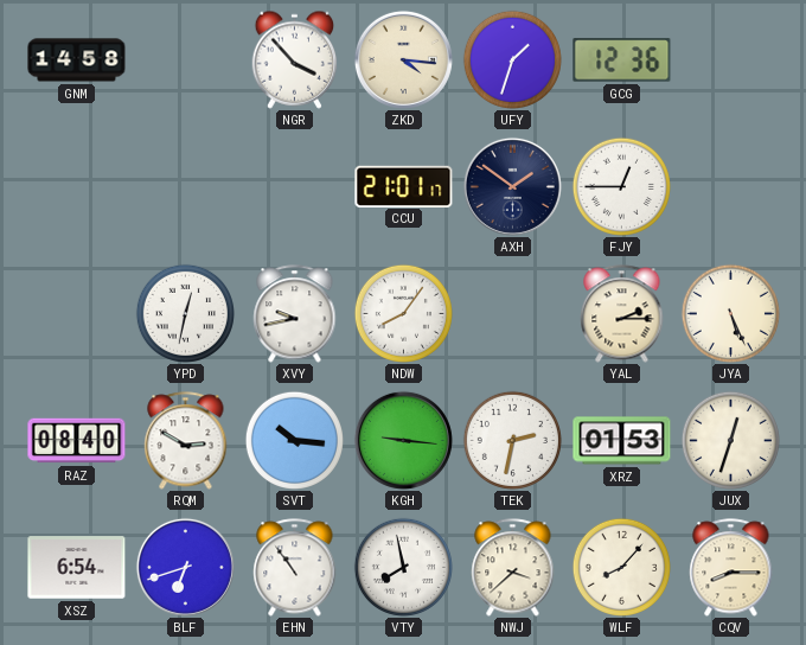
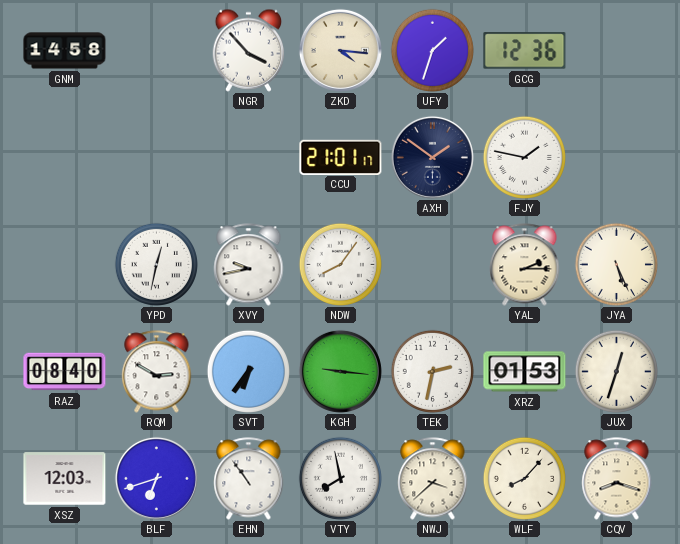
FJY: 12:45 -> 1:47
SVT: 10:16 -> 6:36
XSZ: 6:54 -> 12:03
CQV: 8:15 -> 8:18
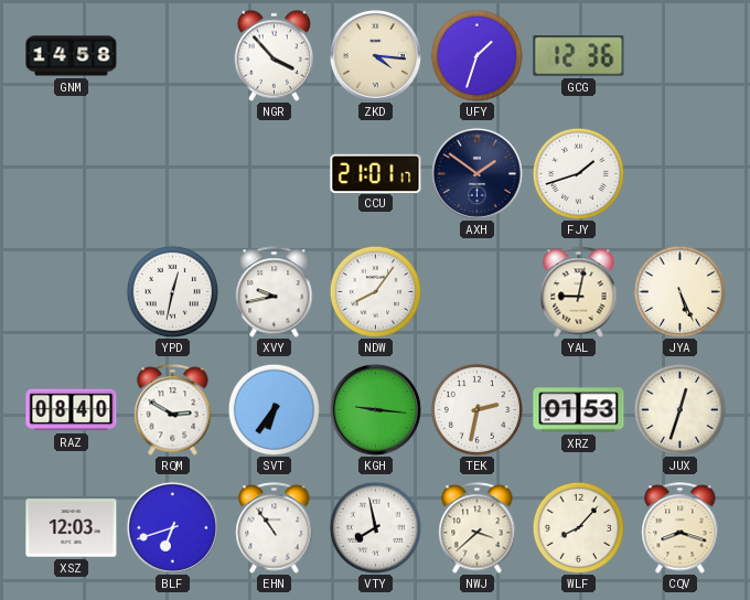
FJY: 1:47 -> 1:42
YAL: 2:15 -> 9:02
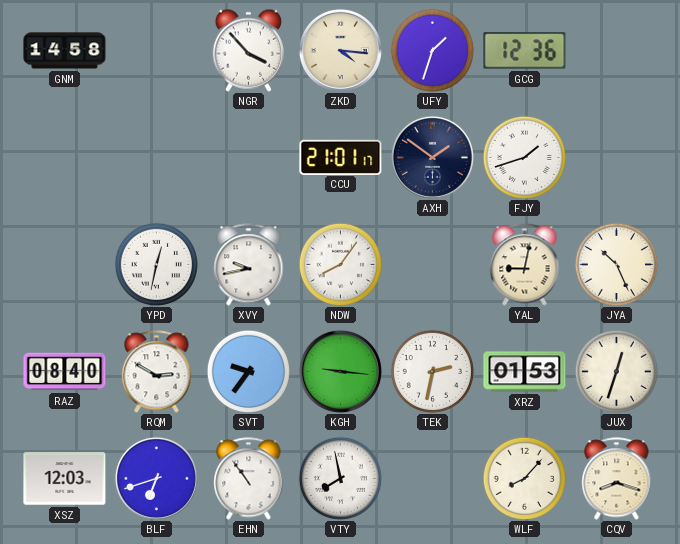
JYA: 5:26 -> 10:26
SVT: 6:36 -> 9:36
NWJ: 3:38 -> none
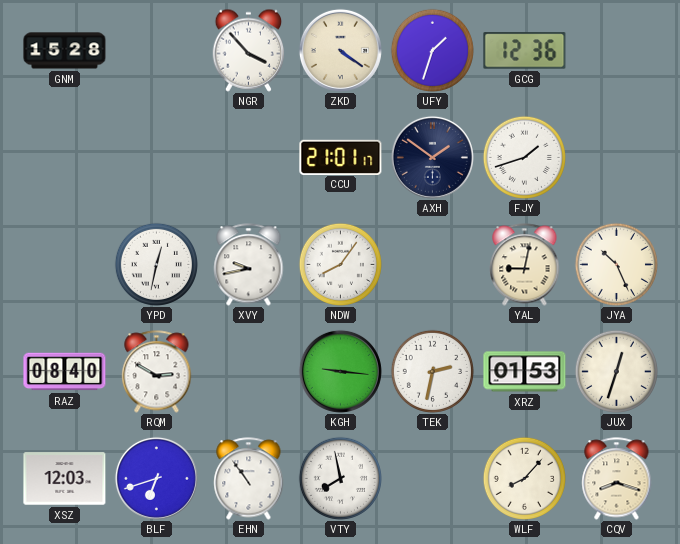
GNM: 14:58 -> 15:28
ZKD: 4:16 -> 4:21
SVT: 9:36 -> none
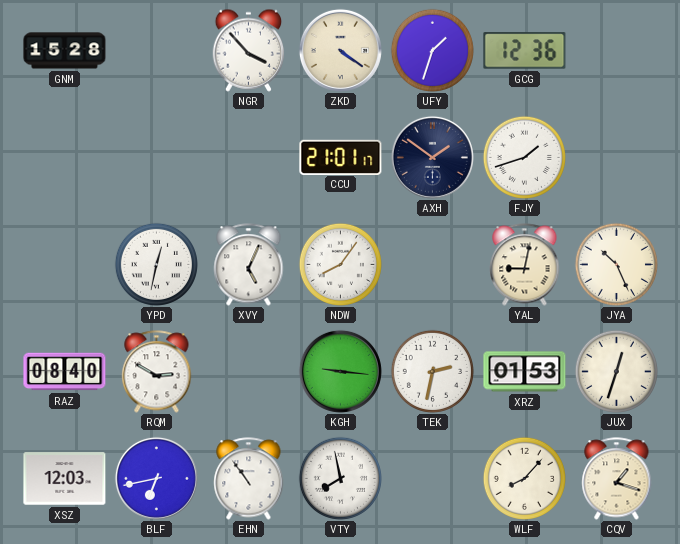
XVY: 9:43 -> 5:04
BLF: 6:42 -> 6:43
CQV: 8:18 -> 1:18
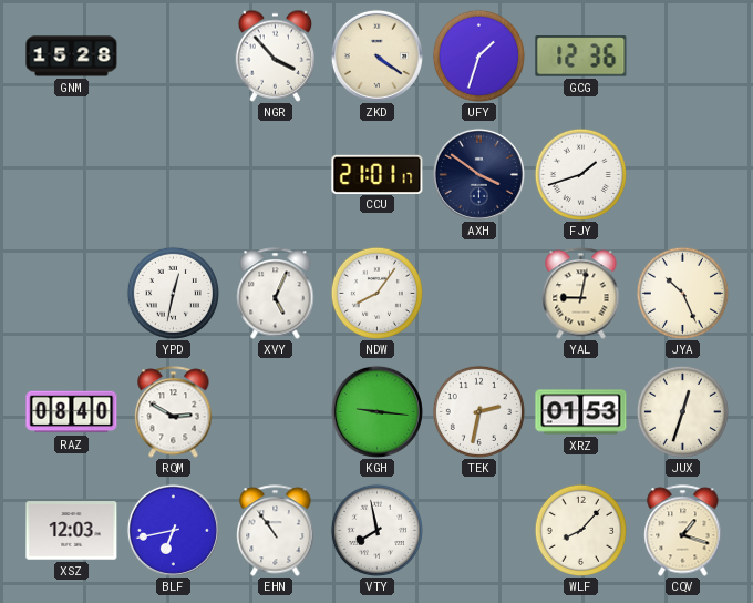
AXH: 1:51 -> 3:51
